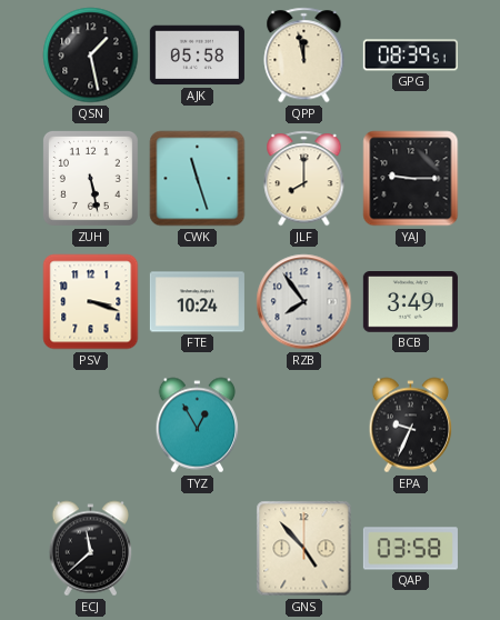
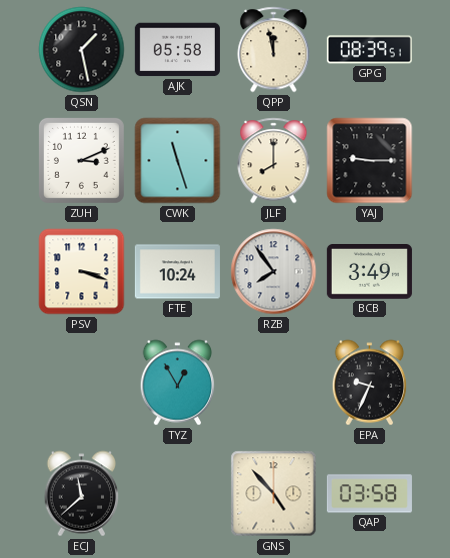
ZUH: 5:28 -> 3:11
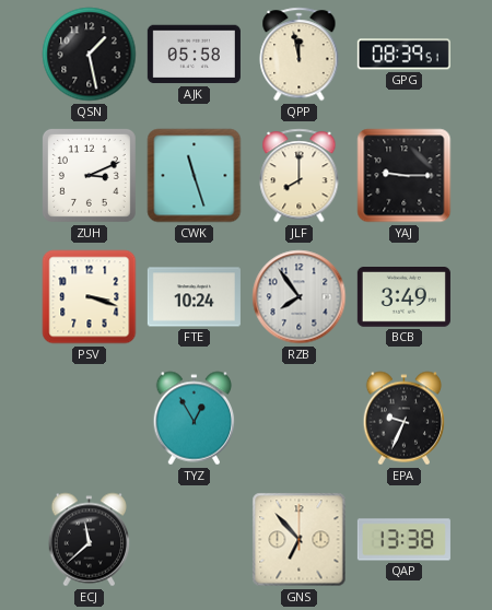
GNS: 4:53 -> 6:53
QAP: 03:58 -> 13:38
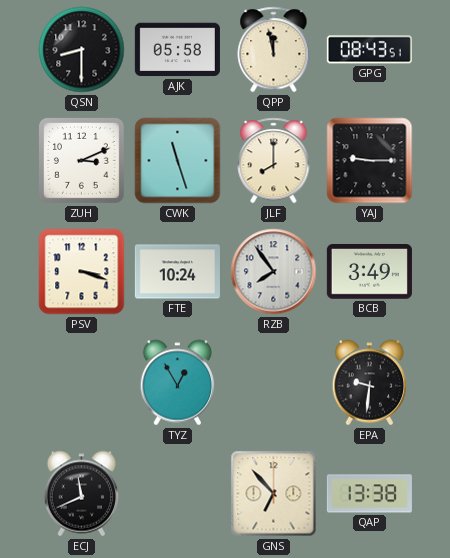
QSN: 1:28 -> 8:30
GPG: 08:39 -> 08:43
EPA: 9:34 -> 9:31
ECJ: 11:38 -> 11:41
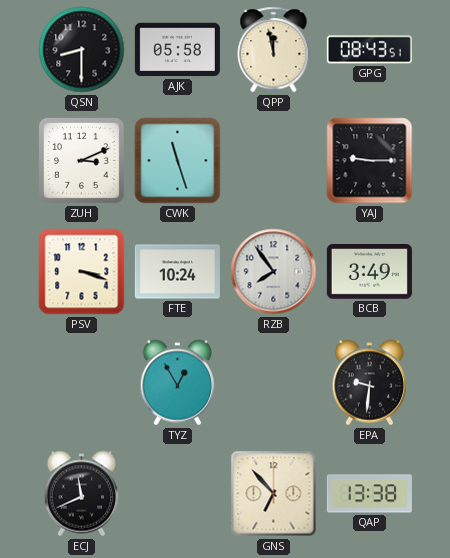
JLF: 8:00 -> none
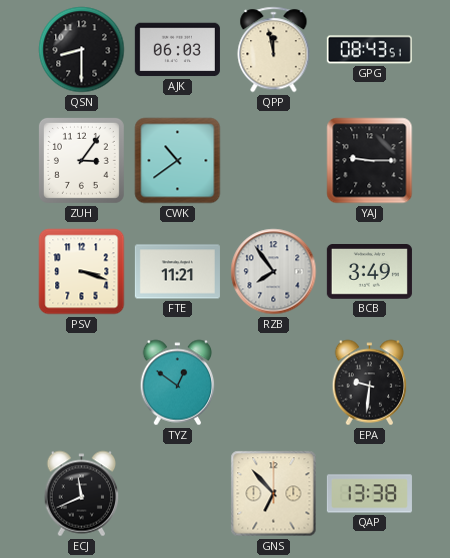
AJK: 05:58 -> 06:03
ZUH: 3:11 -> 3:06
CWK: 11:27 -> 10:39
FTE: 10:24 -> 11:21
TYZ: 12:55 -> 12:51
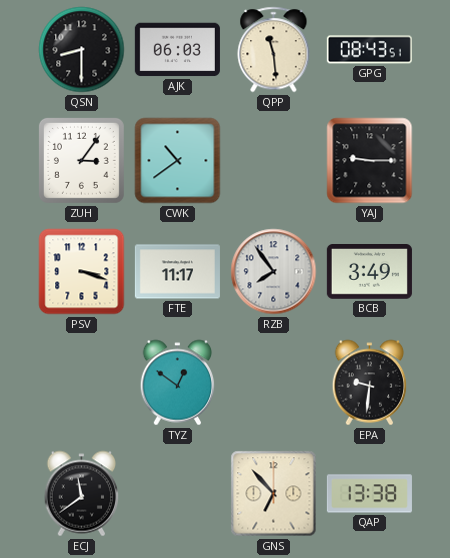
QPP: 11:58 -> 11:29
FTE: 11:21 -> 11:17
ECJ: 11:41 -> 11:39
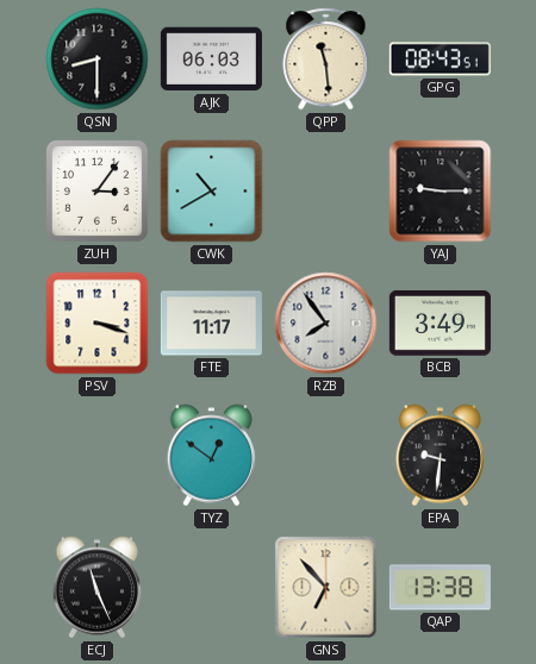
CWK: 10:39 -> 10:40
ECJ: 11:39 -> 11:26
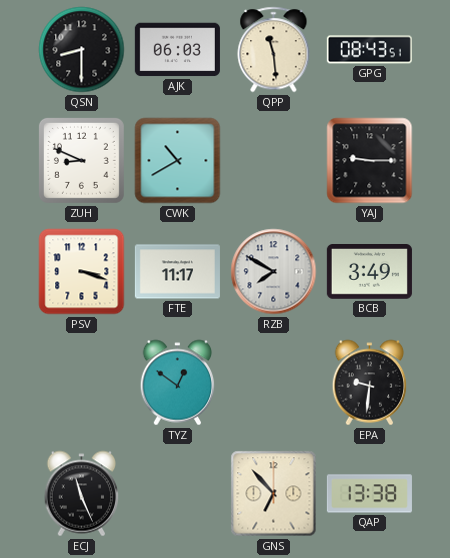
ZUH: 3:06 -> 8:49
RZB: 7:54 -> 7:50
